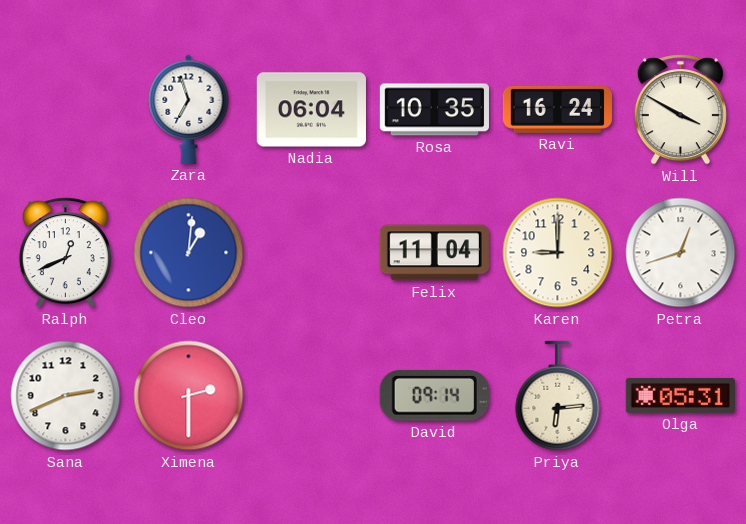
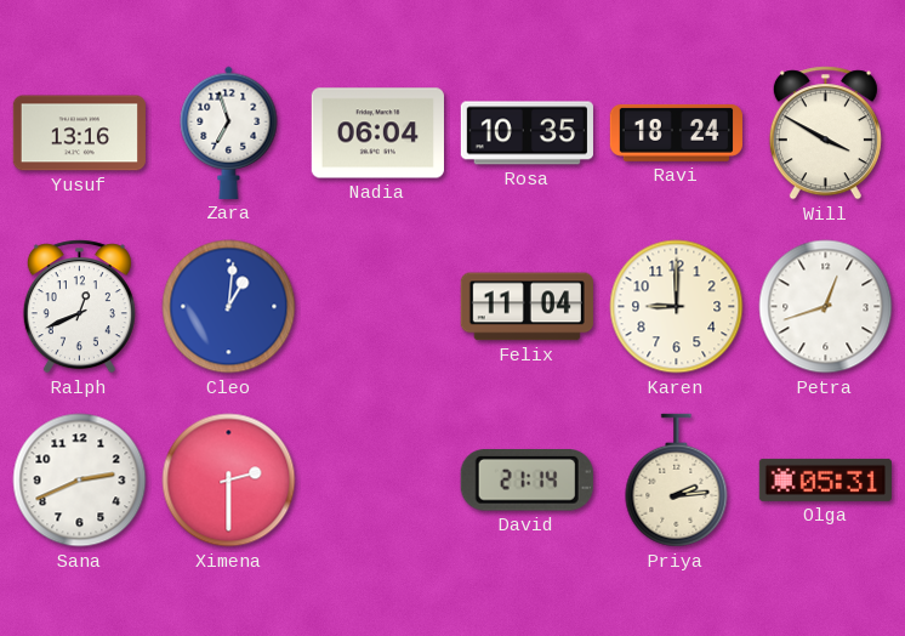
Yusuf: none -> 13:16
Ravi: 16:24 -> 18:24
David: 09:14 -> 21:14
Priya: 6:14 -> 2:14
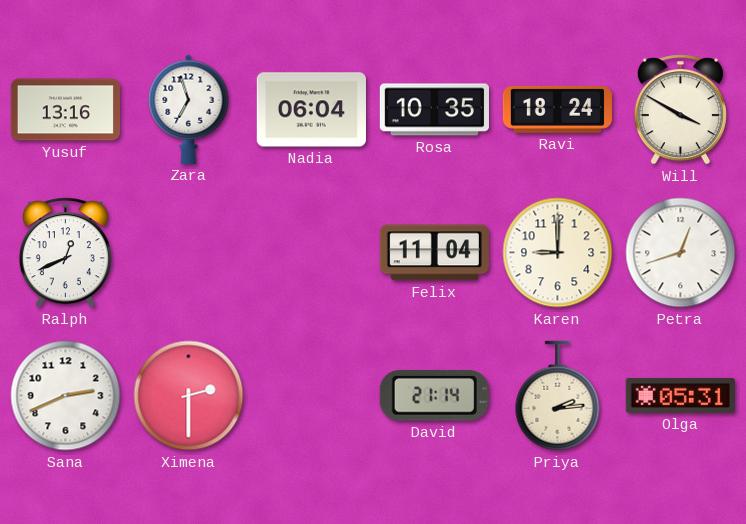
Cleo: 1:01 -> none
